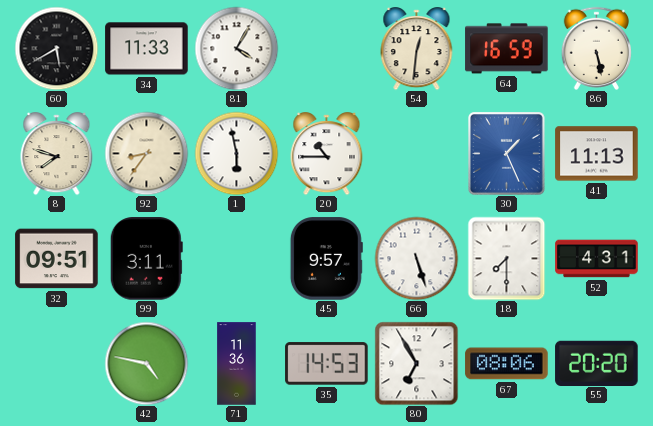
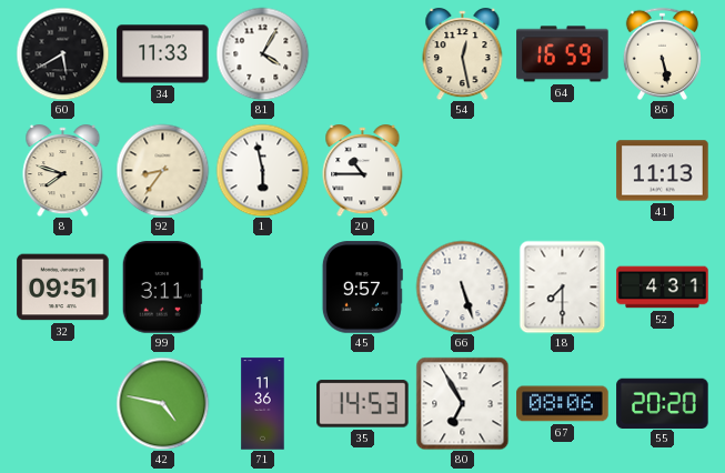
54: 12:31 -> 12:28
30: 1:26 -> none
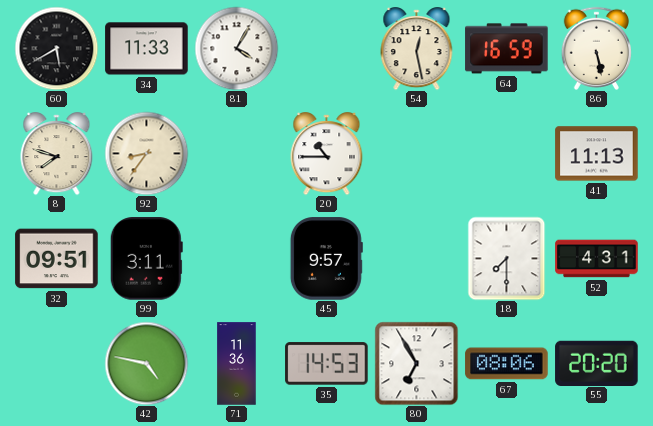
1: 5:58 -> none
66: 5:27 -> none
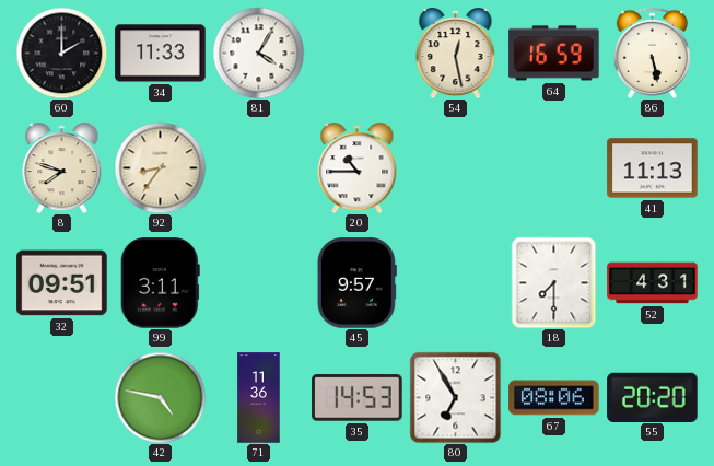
60: 5:40 -> 2:00
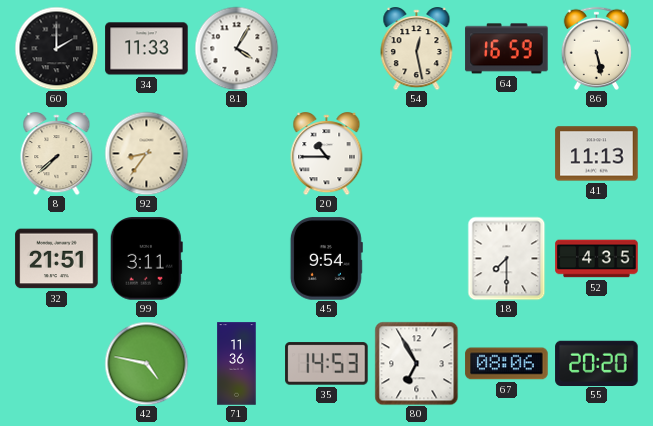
8: 7:48 -> 7:38
32: 09:51 -> 21:51
45: 9:57 -> 9:54
52: 4:31 -> 4:35
